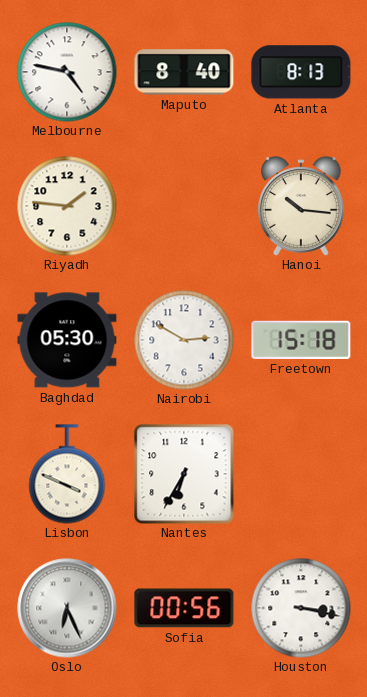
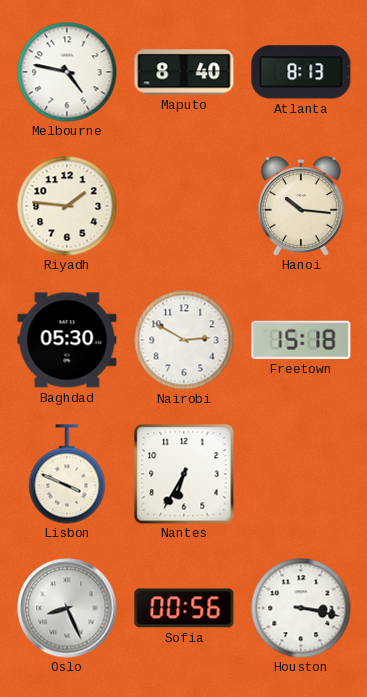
Oslo: 6:26 -> 8:26
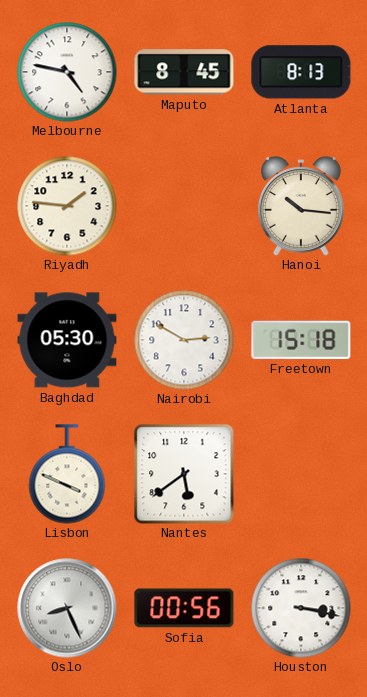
Maputo: 8:40 -> 8:45
Nantes: 6:35 -> 5:39
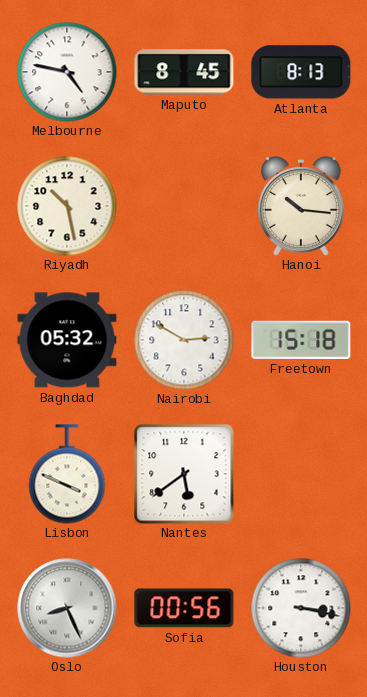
Riyadh: 1:46 -> 10:28
Baghdad: 05:30 -> 05:32
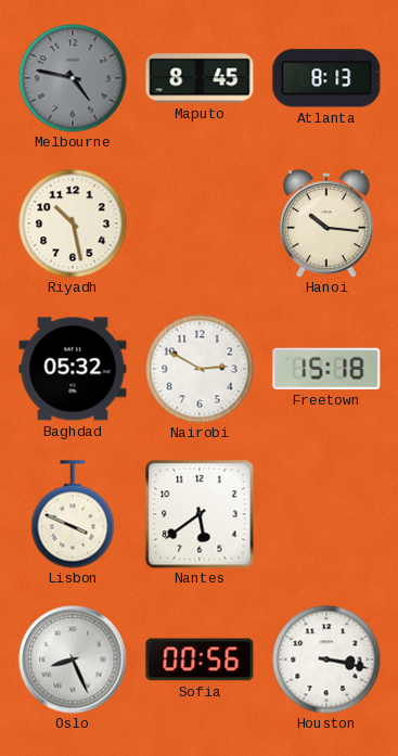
Melbourne dial: white -> grey
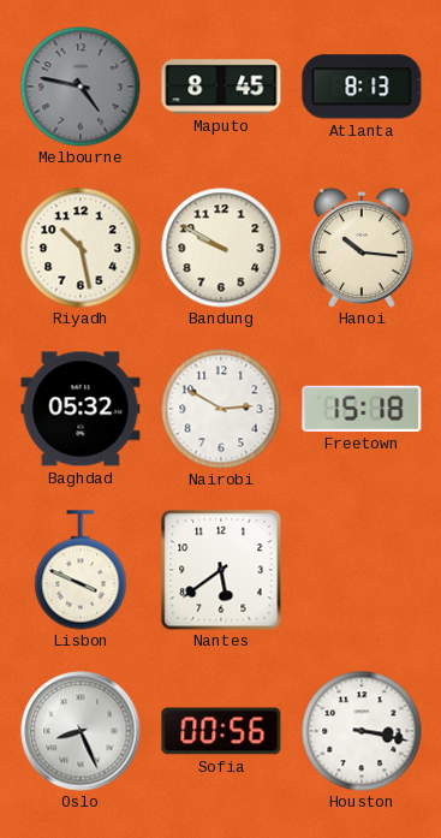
Bandung: none -> 9:50
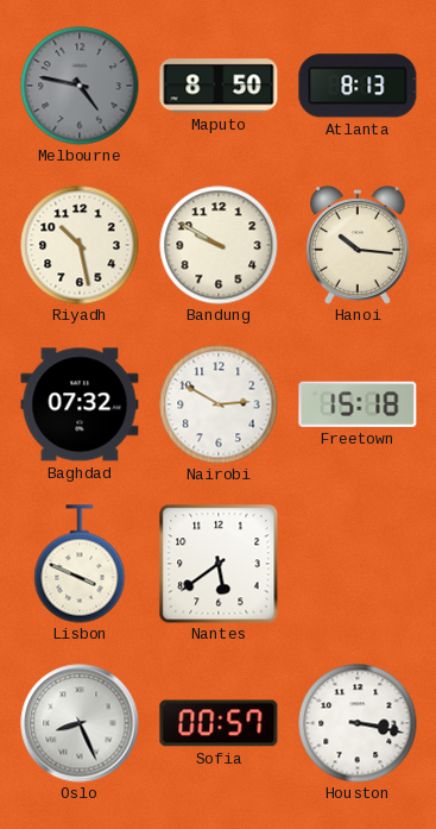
Maputo: 8:45 -> 8:50
Baghdad: 05:32 -> 07:32
Sofia: 00:56 -> 00:57
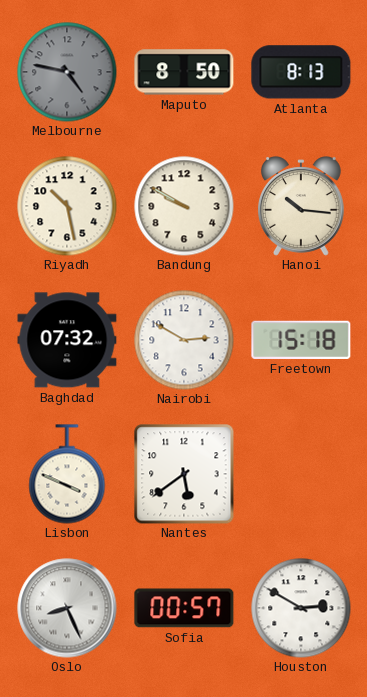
Houston: 3:17 -> 2:50
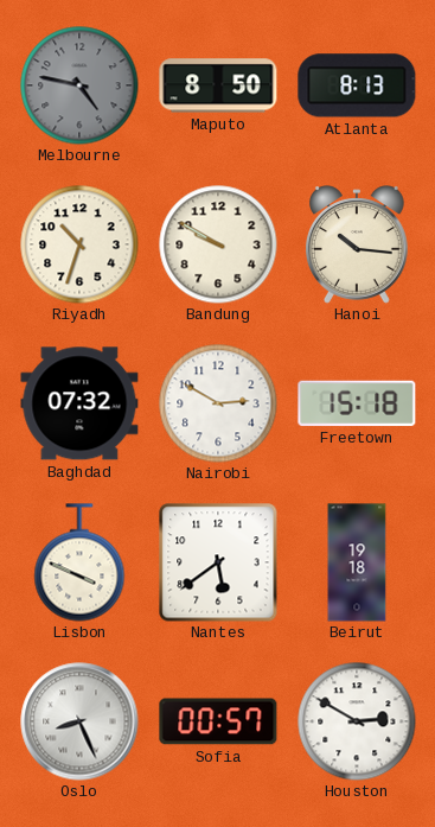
Riyadh: 10:28 -> 10:33
Beirut: none -> 19:18
